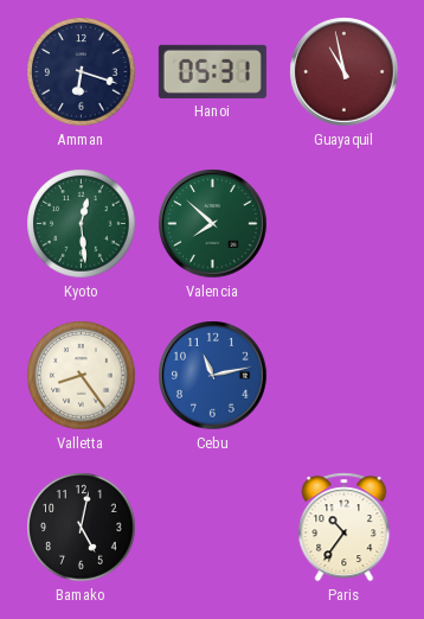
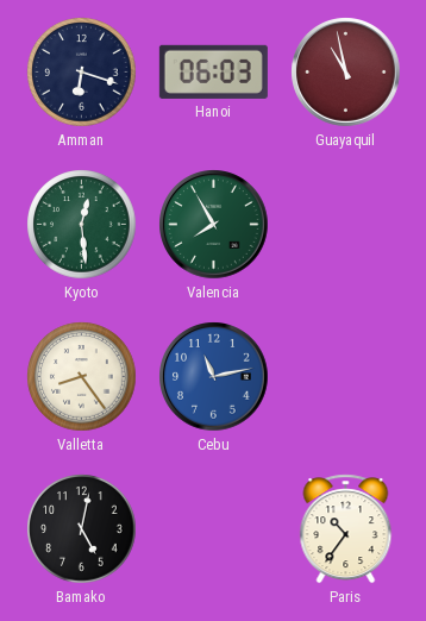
Hanoi: 05:31 -> 06:03
Valencia: 7:52 -> 7:55
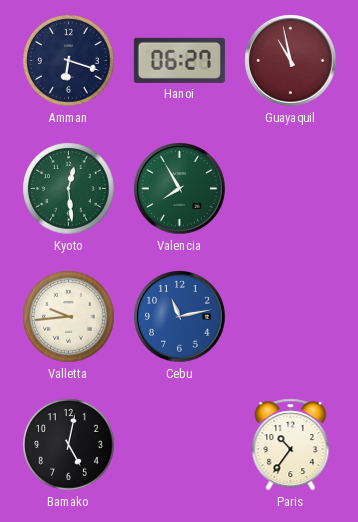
Hanoi: 06:03 -> 06:27
Valletta: 8:24 -> 9:44
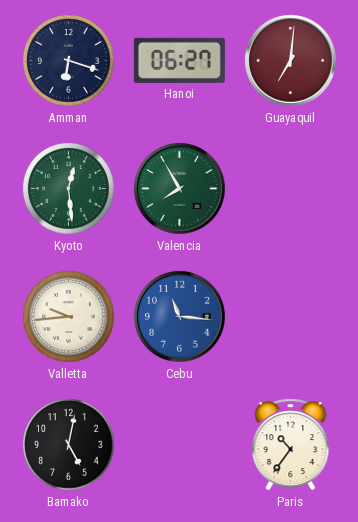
Guayaquil: 10:58 -> 7:01
Cebu: 11:13 -> 11:16
